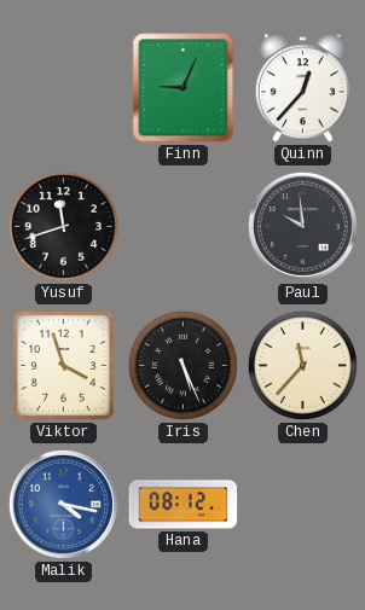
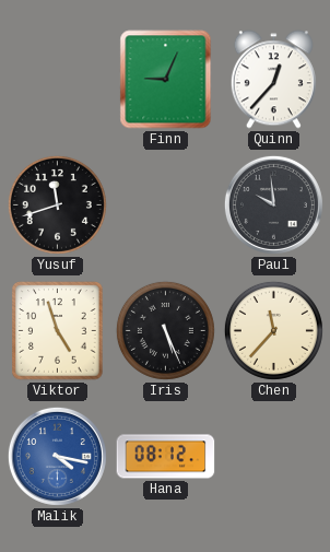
Viktor: 3:57 -> 4:57
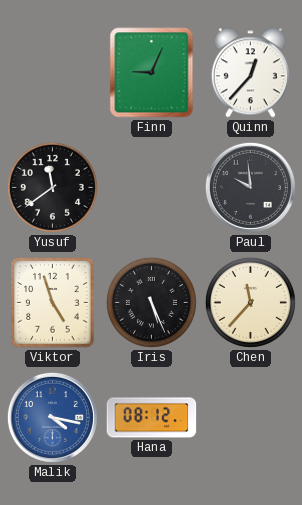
Yusuf: 11:42 -> 11:39
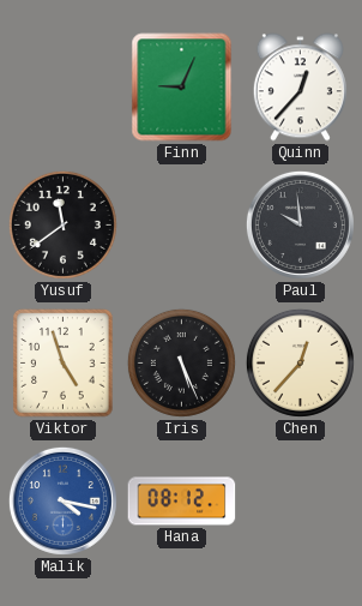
Chen: 11:37 -> 12:37
